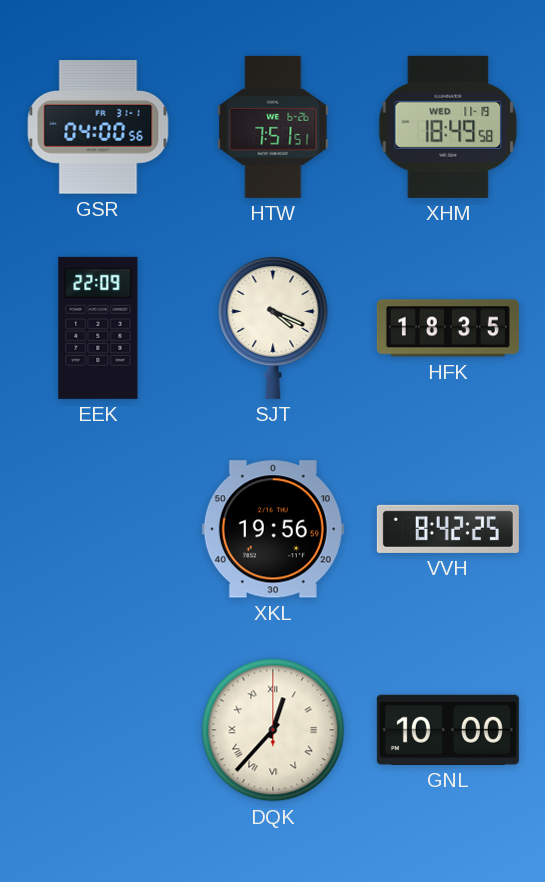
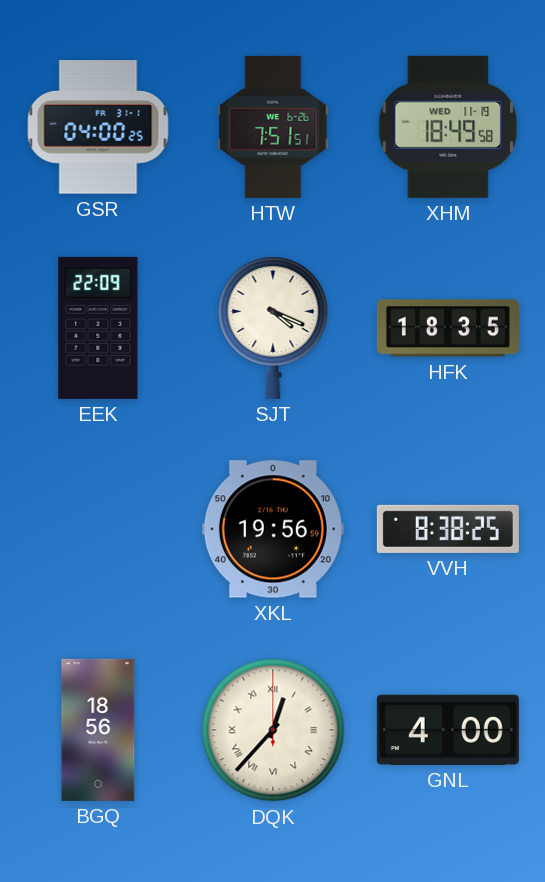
GSR: 04:00:56 -> 04:00:25
VVH: 8:42 -> 8:38
BGQ: none -> 18:56
GNL: 10:00 -> 4:00
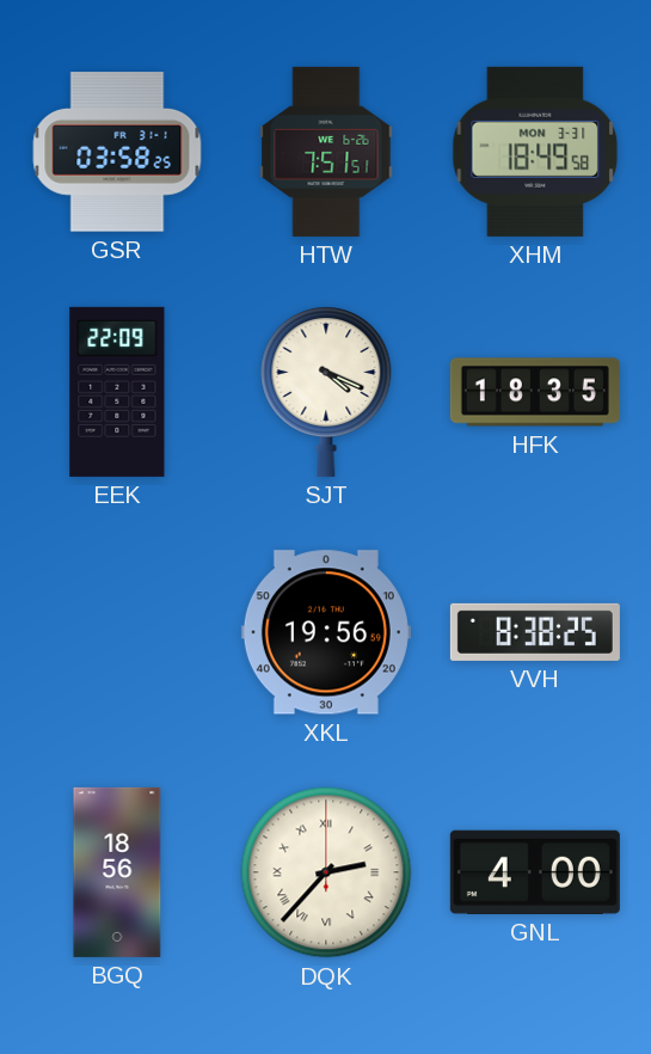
GSR: 04:00 -> 03:58
XHM date: WED 11-19 -> MON 3-31
DQK: 12:37 -> 2:37
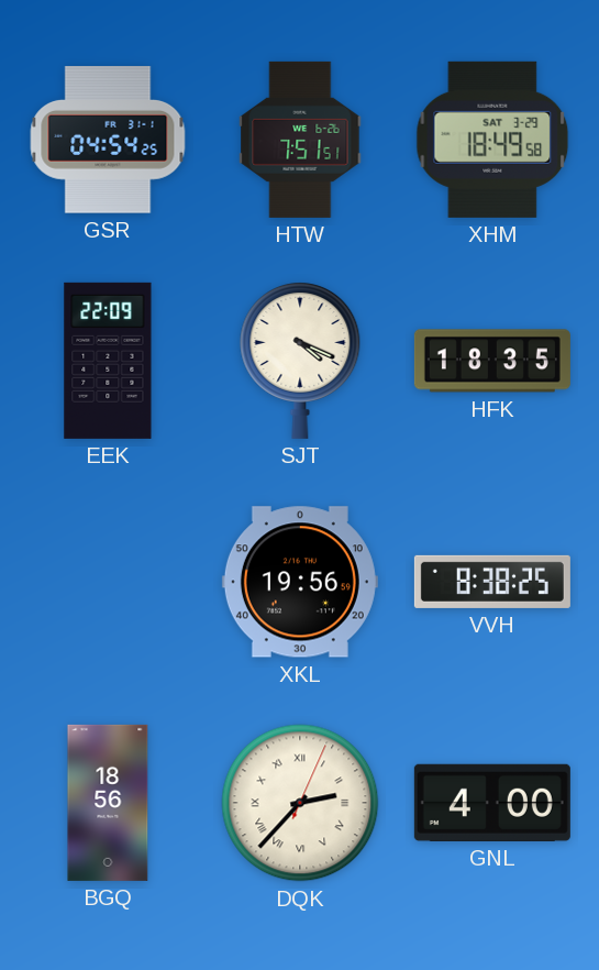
GSR: 03:58 -> 04:54
XHM date: MON 3-31 -> SAT 3-29
DQK: 2:37:00 -> 2:37:04
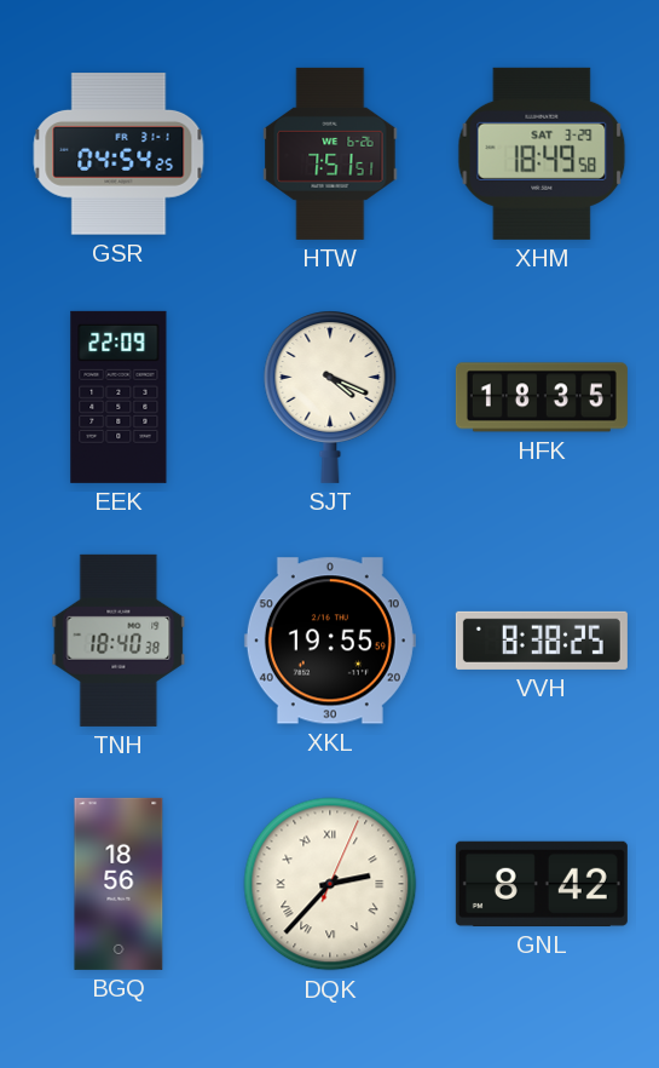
TNH: none -> 18:40
XKL: 19:56 -> 19:55
GNL: 4:00 -> 8:42
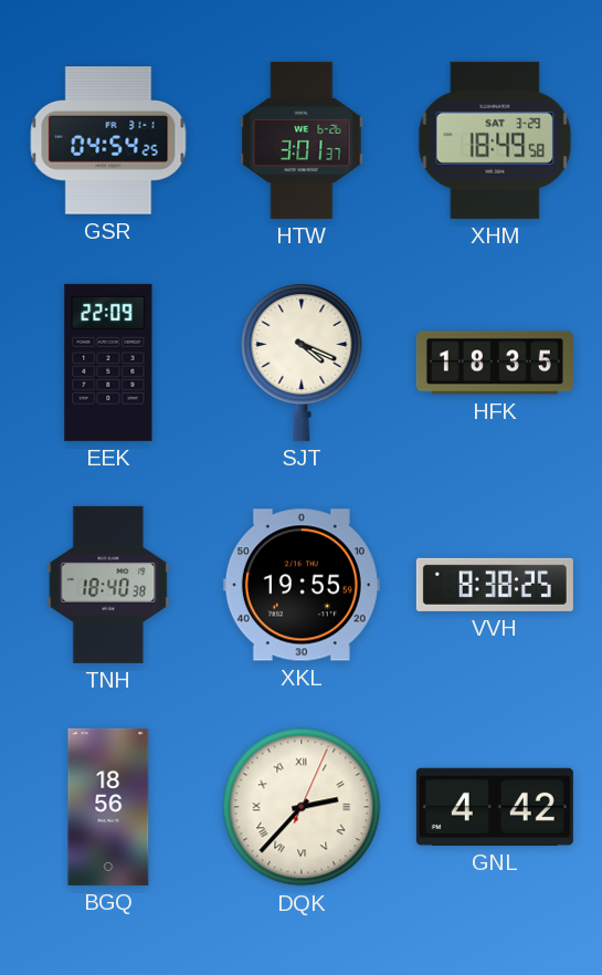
HTW: 7:51 -> 3:01
GNL: 8:42 -> 4:42
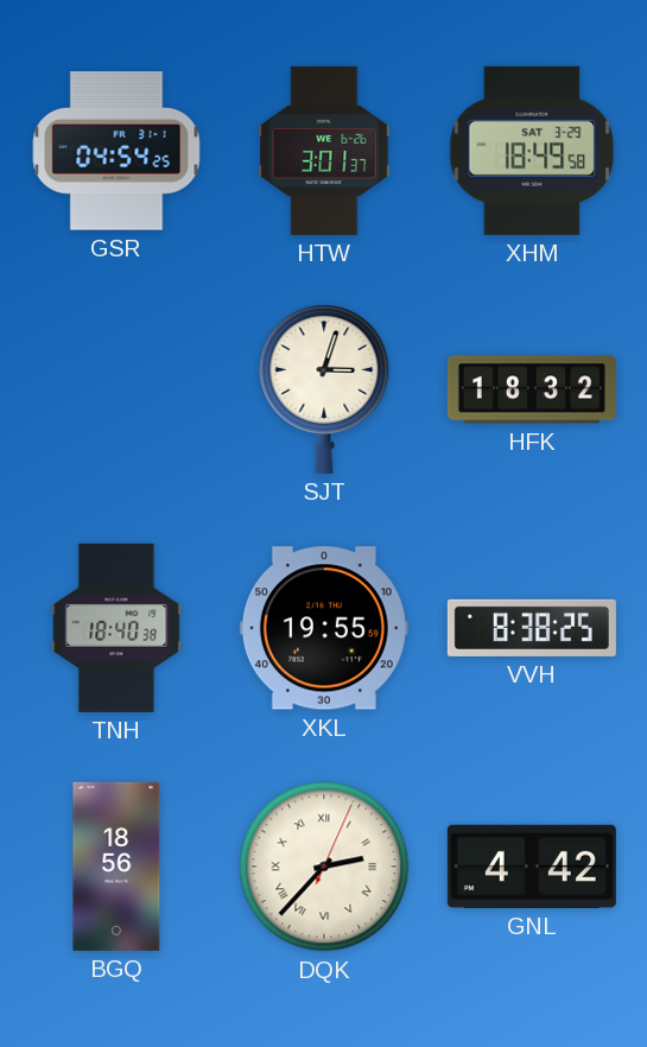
EEK: 22:09 -> none
SJT: 4:19 -> 3:03
HFK: 18:35 -> 18:32
